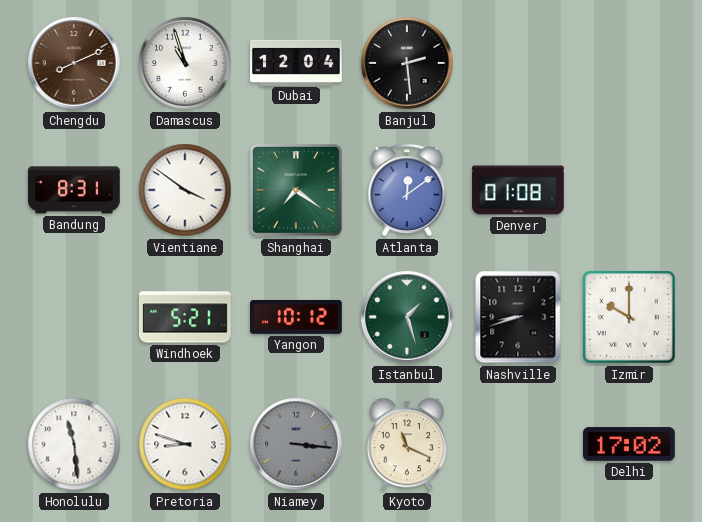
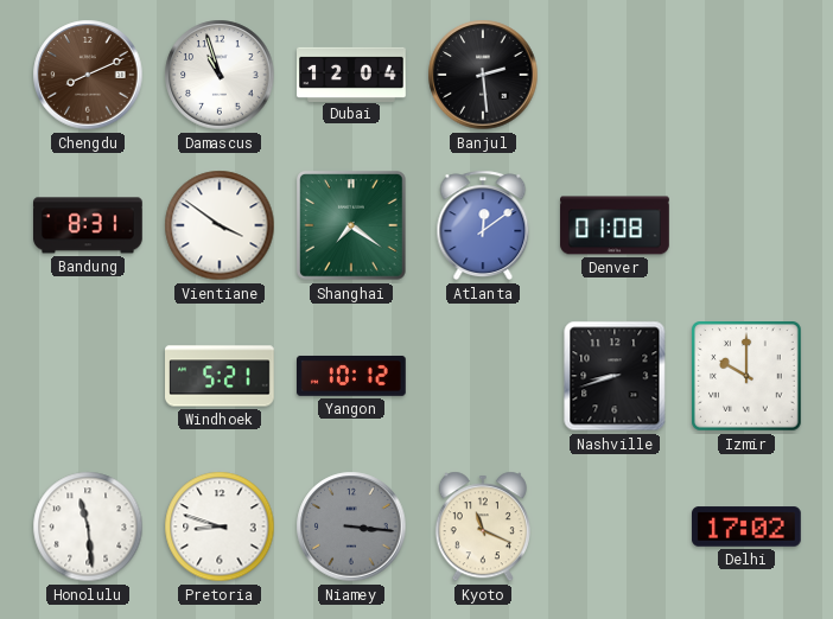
Istanbul: 1:27 -> none
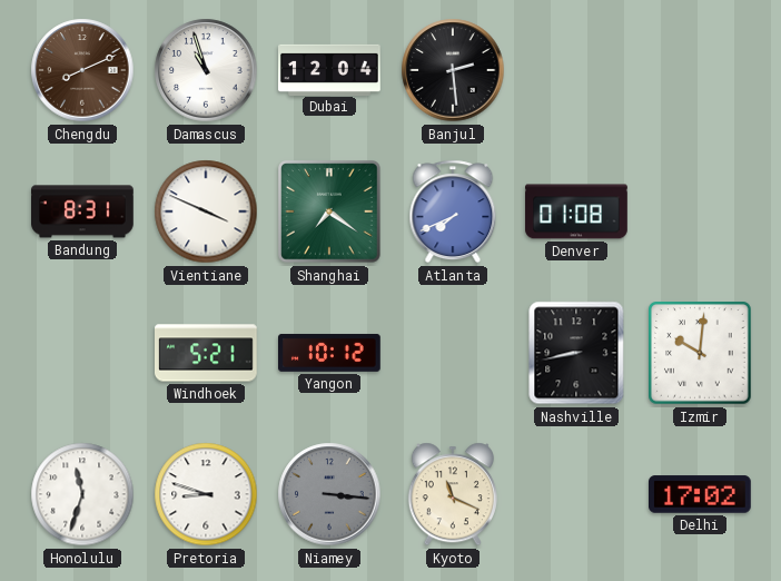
Vientiane: 3:51 -> 3:49
Atlanta: 12:09 -> 7:41
Nashville: 8:42 -> 8:43
Izmir: 10:00 -> 10:01
Honolulu: 11:29 -> 11:33
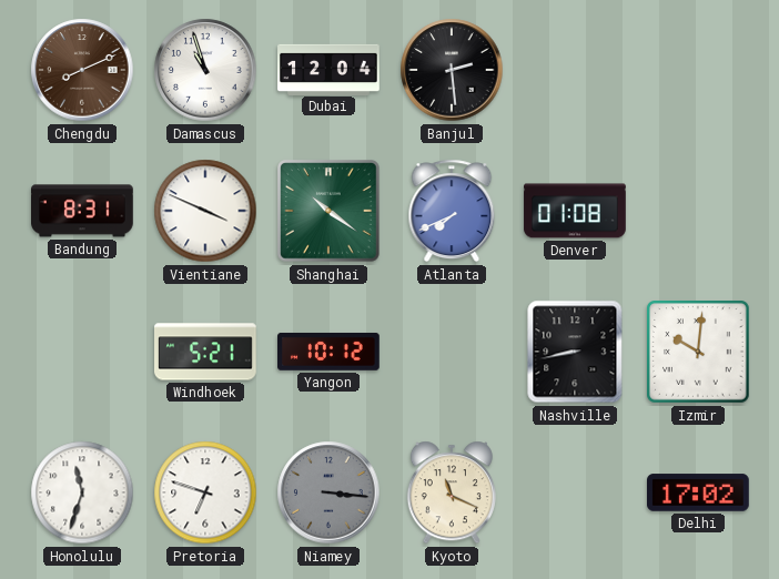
Shanghai: 7:21 -> 10:21
Pretoria: 8:48 -> 6:48
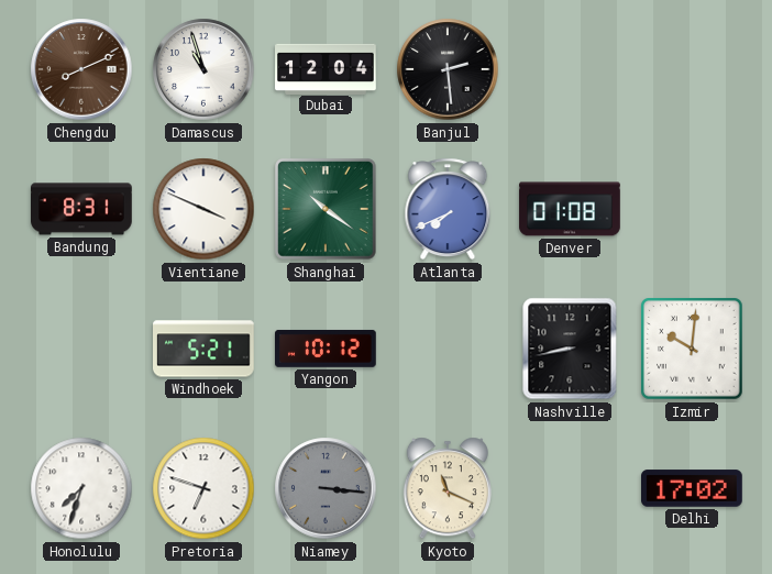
Honolulu: 11:33 -> 7:33
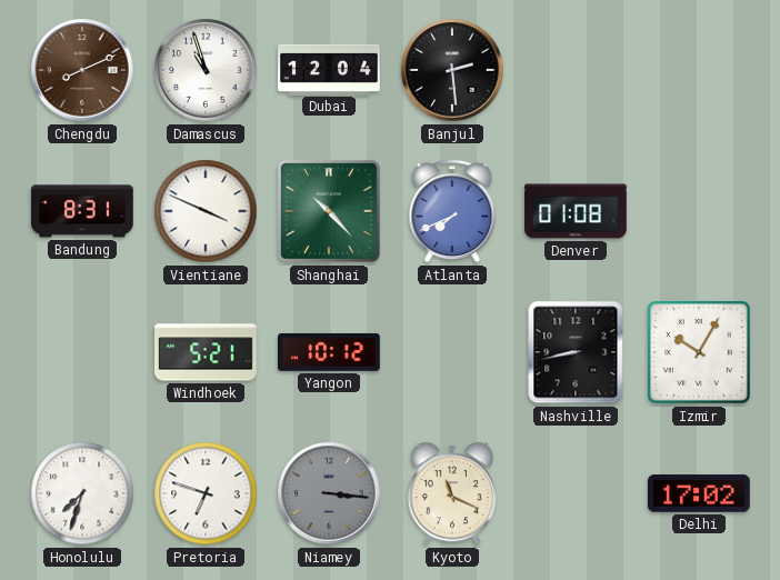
Shanghai: 10:21 -> 10:23
Izmir: 10:01 -> 10:05
